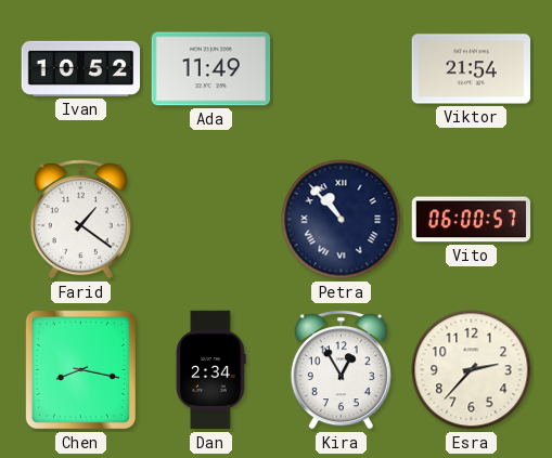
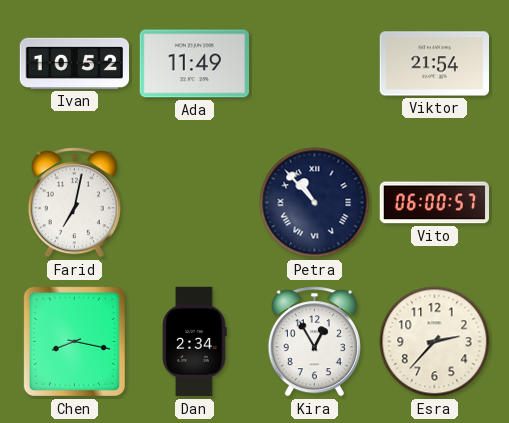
Farid: 1:21 -> 7:02
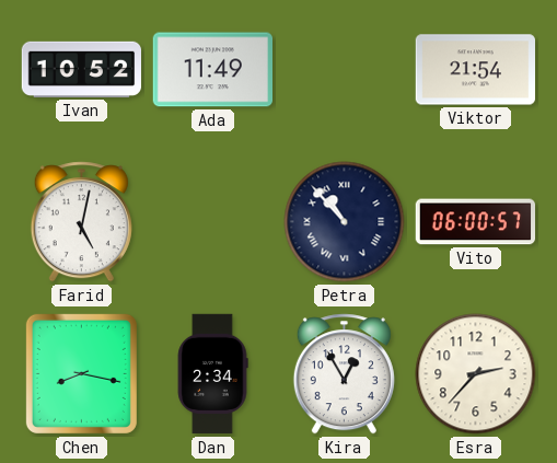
Farid: 7:02 -> 5:02
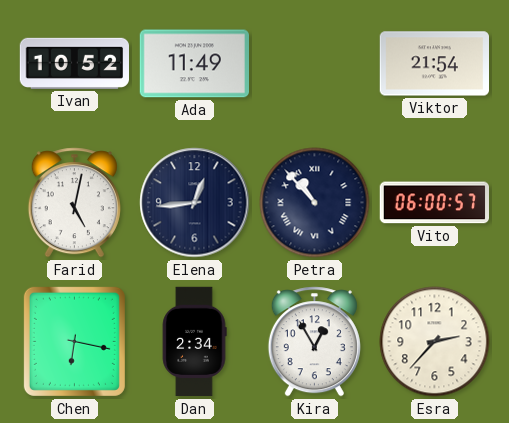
Elena: none -> 12:44
Chen: 8:17 -> 6:17
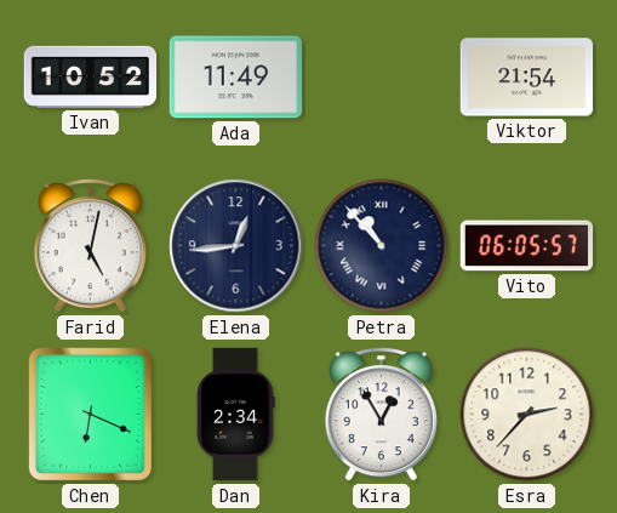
Vito: 06:00 -> 06:05
Chen: 6:17 -> 6:19
